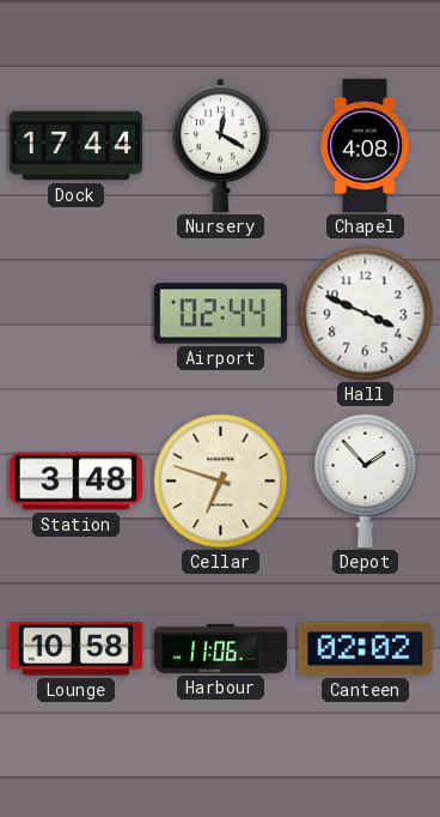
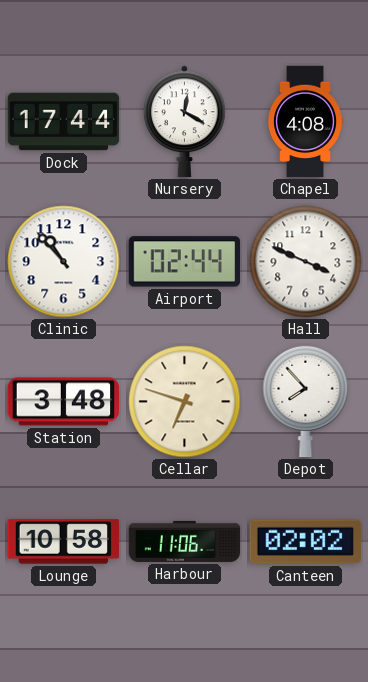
Clinic: none -> 10:53
Depot: 1:53 -> 7:53
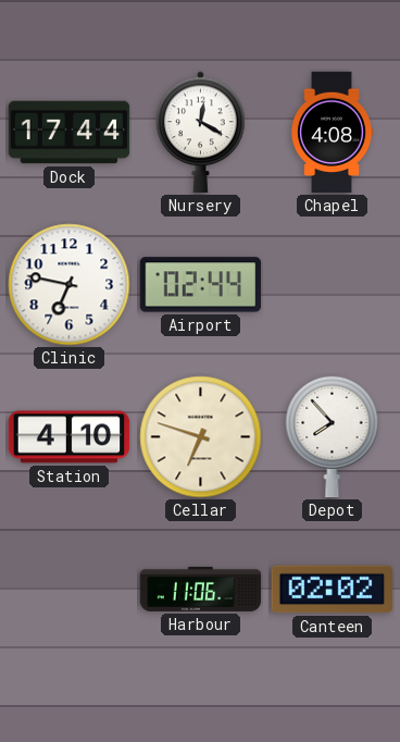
Clinic: 10:53 -> 6:47
Hall: 3:49 -> none
Station: 3:48 -> 4:10
Lounge: 10:58 -> none
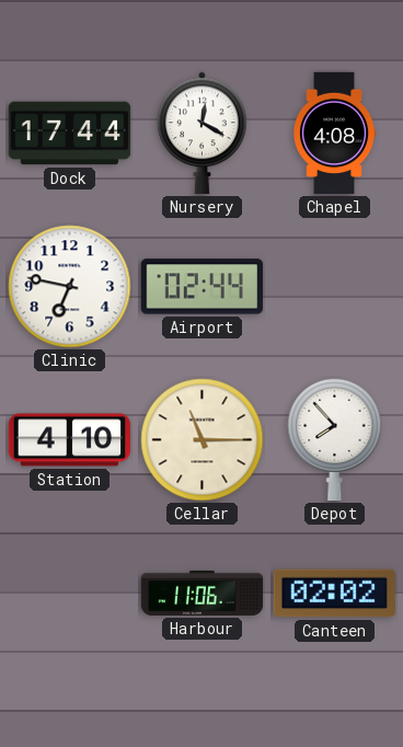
Cellar: 6:48 -> 11:15
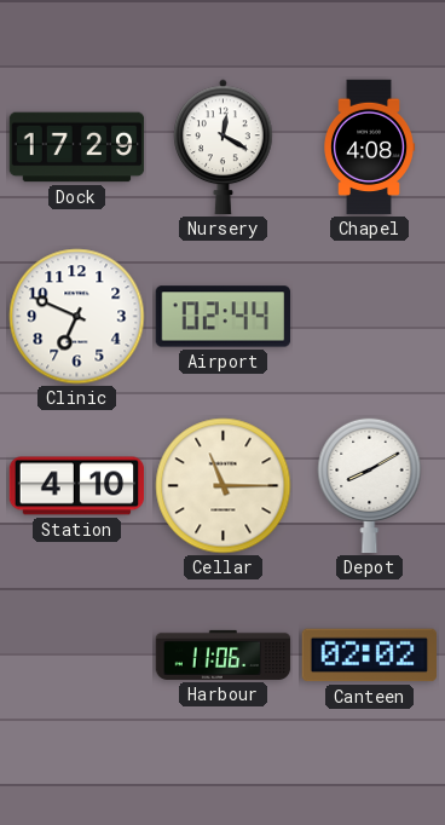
Dock: 17:44 -> 17:29
Clinic: 6:47 -> 6:49
Depot: 7:53 -> 8:10
